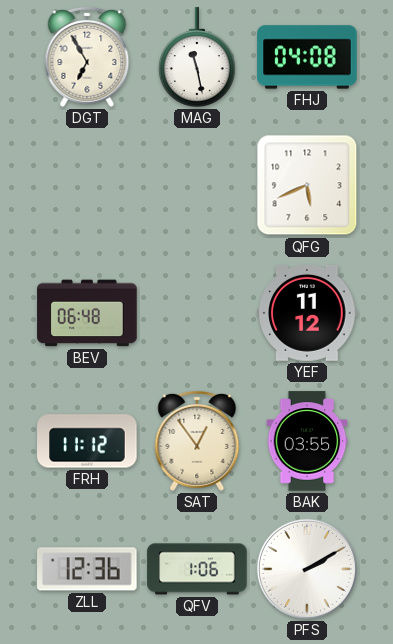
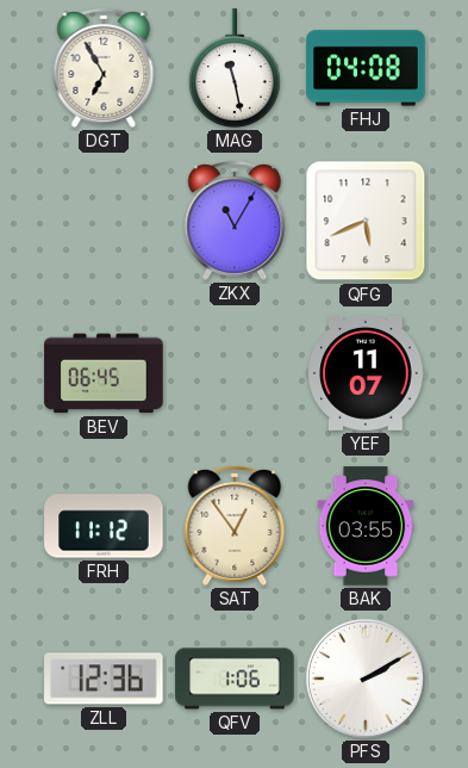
ZKX: none -> 11:05
BEV: 06:48 -> 06:45
YEF: 11:12 -> 11:07
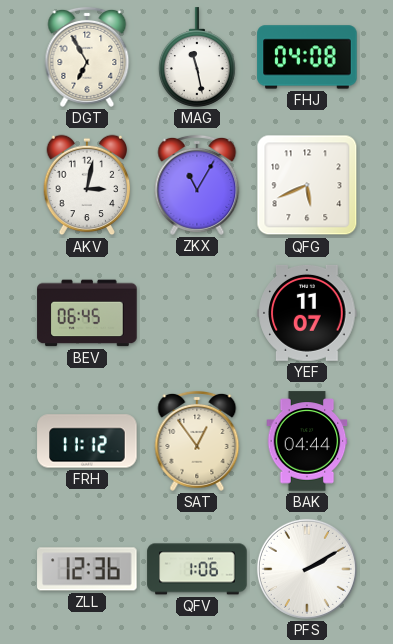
AKV: none -> 3:02
BAK: 03:55 -> 04:44
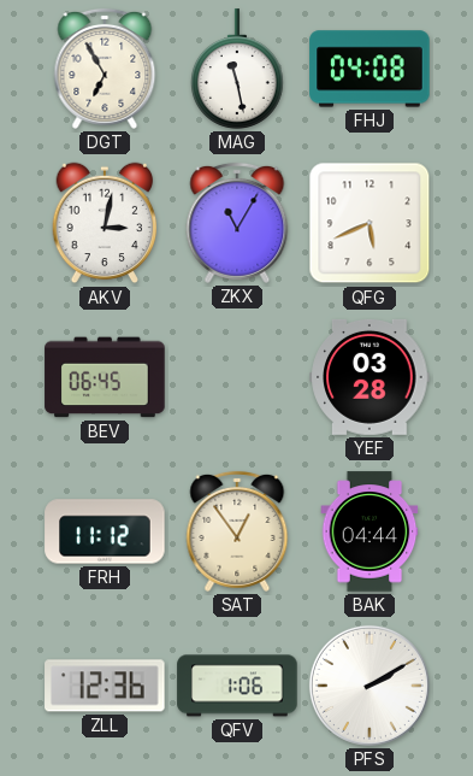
YEF: 11:07 -> 03:28
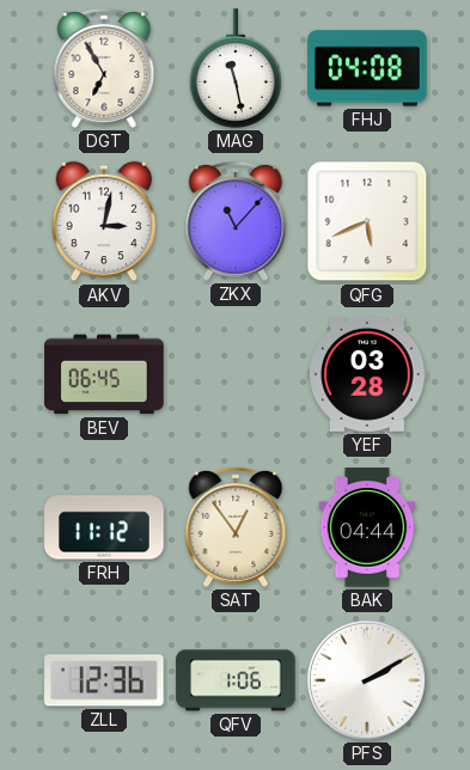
ZKX: 11:05 -> 11:07
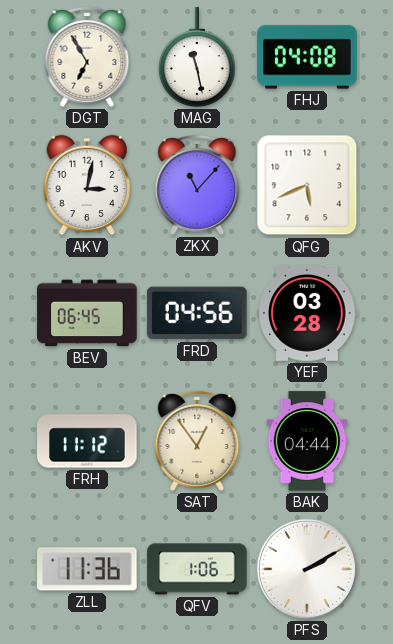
FRD: none -> 04:56
ZLL: 12:36 -> 11:36
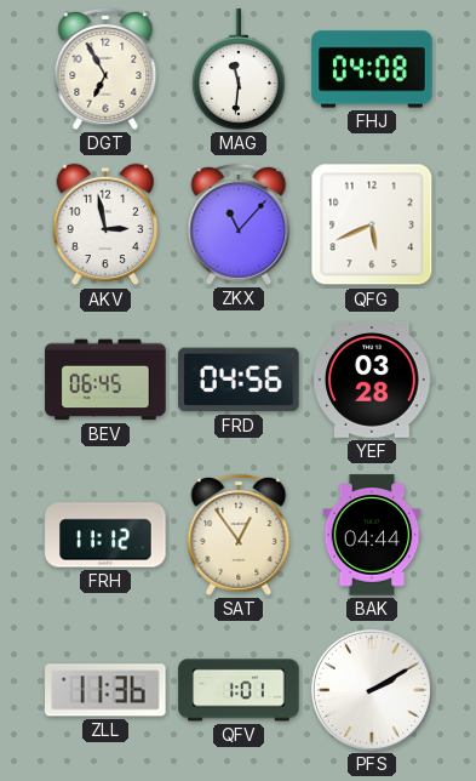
MAG: 11:28 -> 11:31
AKV: 3:02 -> 2:58
QFV: 1:06 -> 1:01
